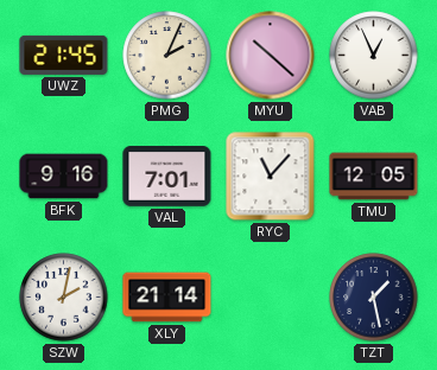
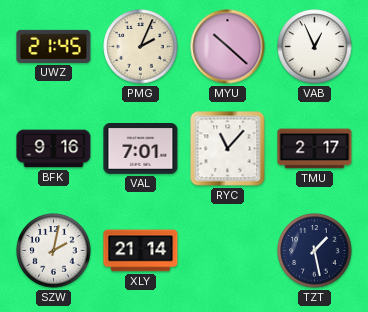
TMU: 12:05 -> 2:17
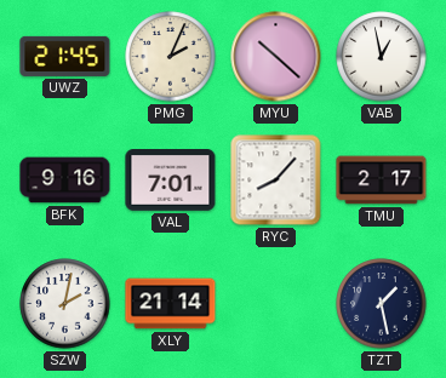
VAB: 12:56 -> 12:58
RYC: 11:07 -> 8:07
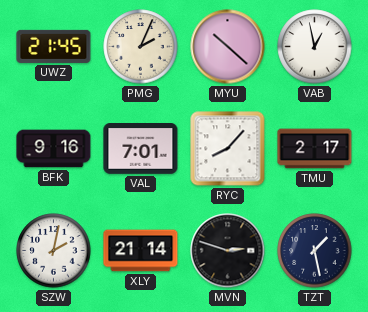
MVN: none -> 2:48
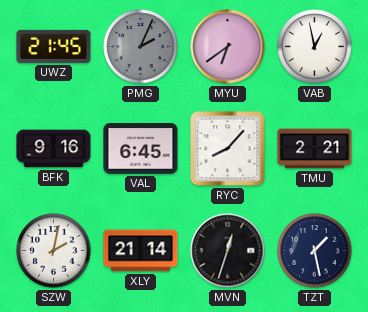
PMG dial: cream -> grey
MYU: 10:22 -> 6:39
VAL: 7:01 -> 6:45
TMU: 2:17 -> 2:21
MVN: 2:48 -> 12:33
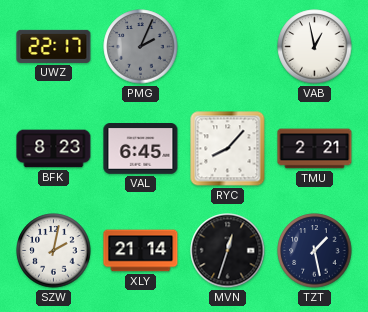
UWZ: 21:45 -> 22:17
MYU: 6:39 -> none
BFK: 9:16 -> 8:23
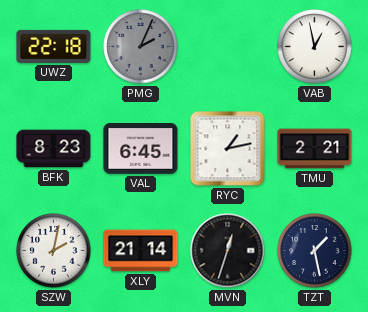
UWZ: 22:17 -> 22:18
RYC: 8:07 -> 1:13
